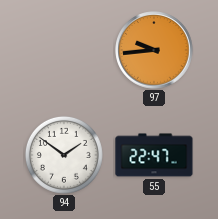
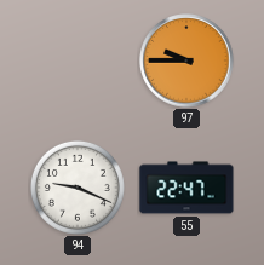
97: 9:44 -> 9:45
94: 1:51 -> 9:19
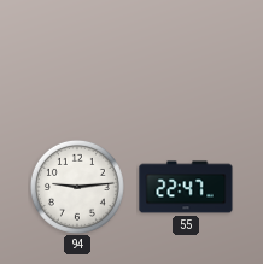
97: 9:45 -> none
94: 9:19 -> 9:14
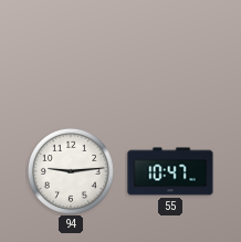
55: 22:47 -> 10:47
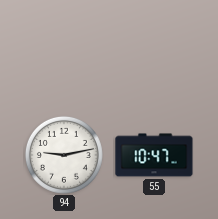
94: 9:14 -> 9:13
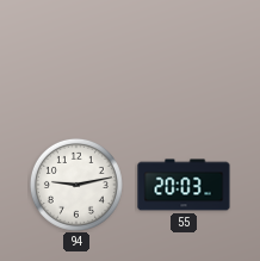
55: 10:47 -> 20:03
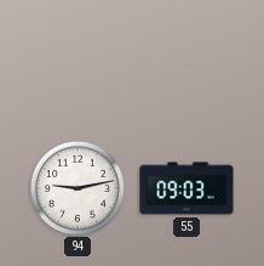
55: 20:03 -> 09:03
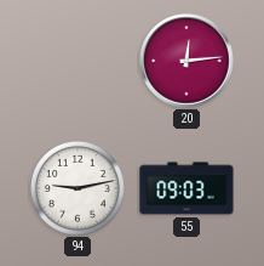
20: none -> 12:14
